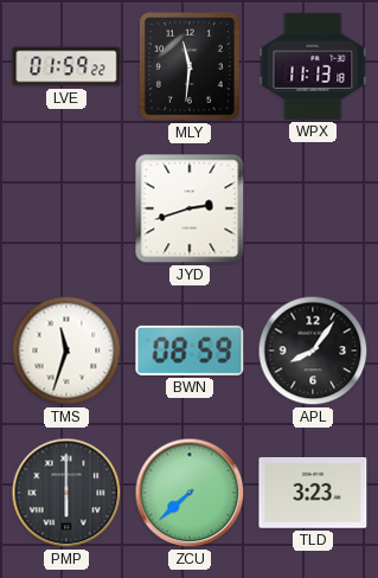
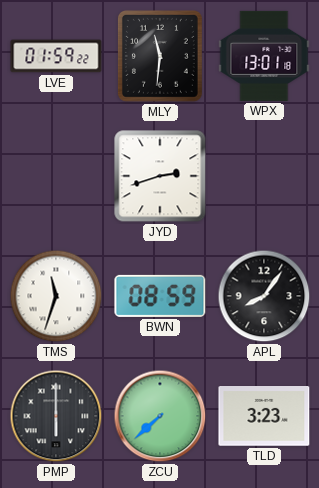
WPX: 11:13 -> 13:01
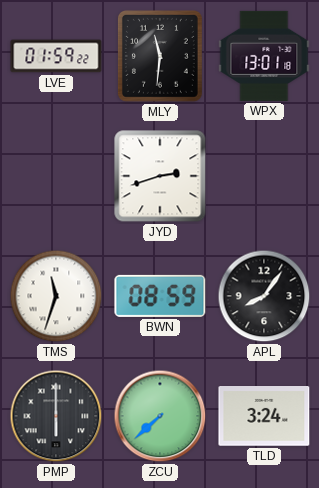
TLD: 3:23 -> 3:24
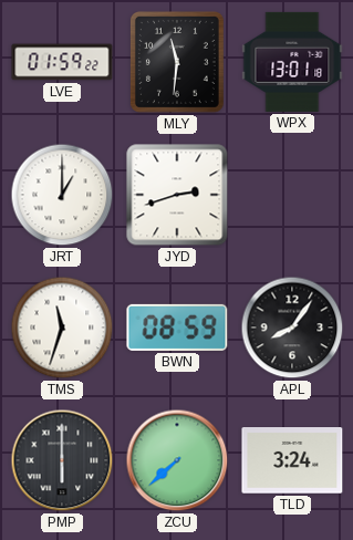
JRT: none -> 1:00
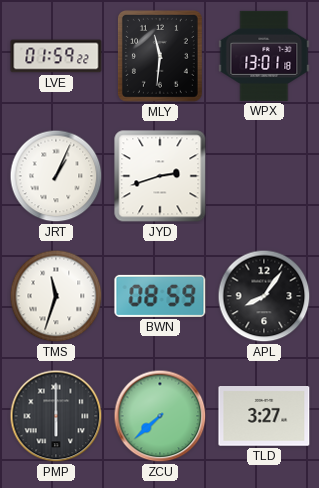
JRT: 1:00 -> 1:04
TLD: 3:24 -> 3:27
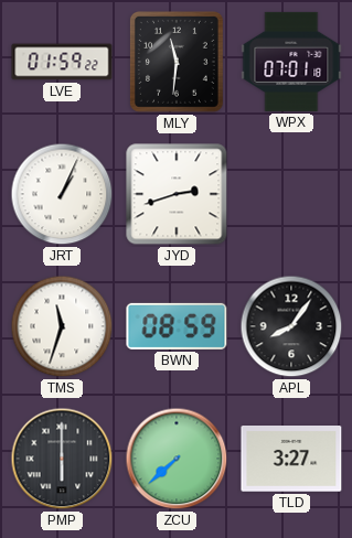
WPX: 13:01 -> 07:01
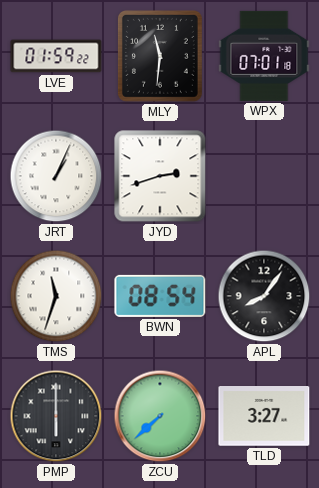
BWN: 08:59 -> 08:54
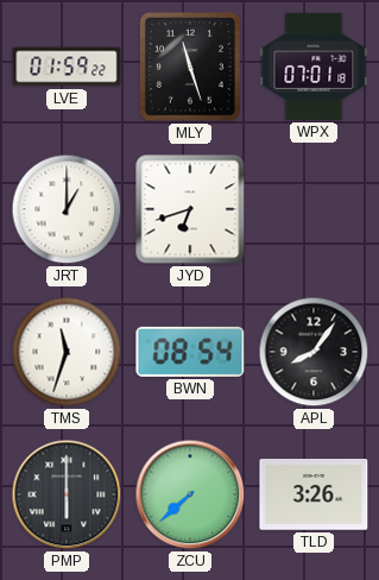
MLY: 11:31 -> 11:27
JRT: 1:04 -> 1:00
JYD: 2:42 -> 6:42
TLD: 3:27 -> 3:26
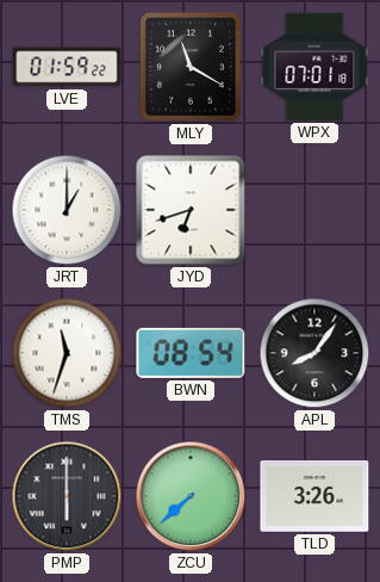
MLY: 11:27 -> 11:20
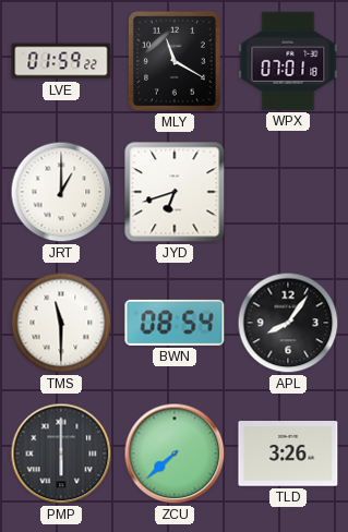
TMS: 11:33 -> 11:30
